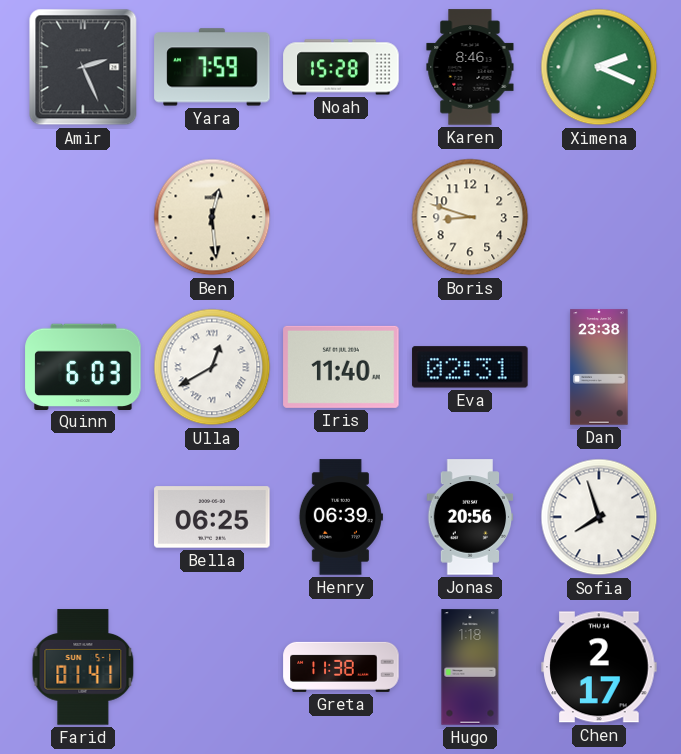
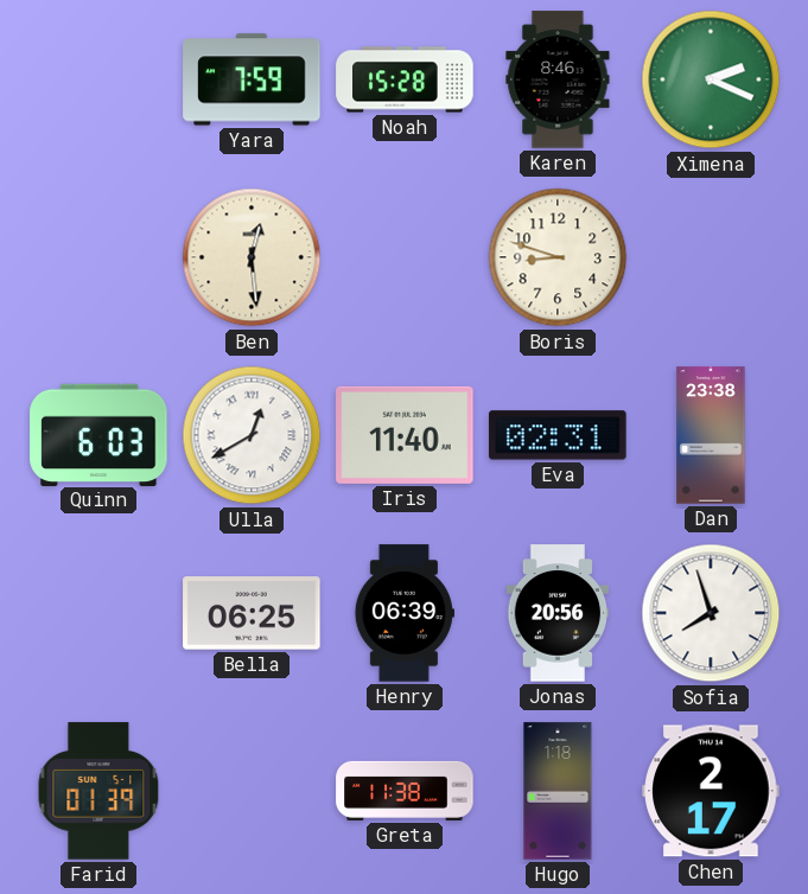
Amir: 2:26 -> none
Farid: 01:41 -> 01:39
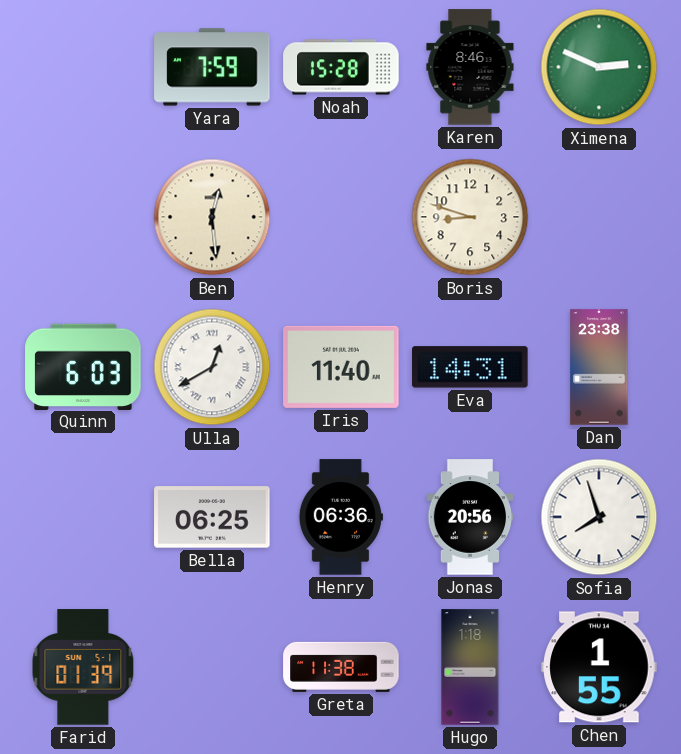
Ximena: 2:19 -> 2:49
Eva: 02:31 -> 14:31
Henry: 06:39 -> 06:36
Chen: 2:17 -> 1:55
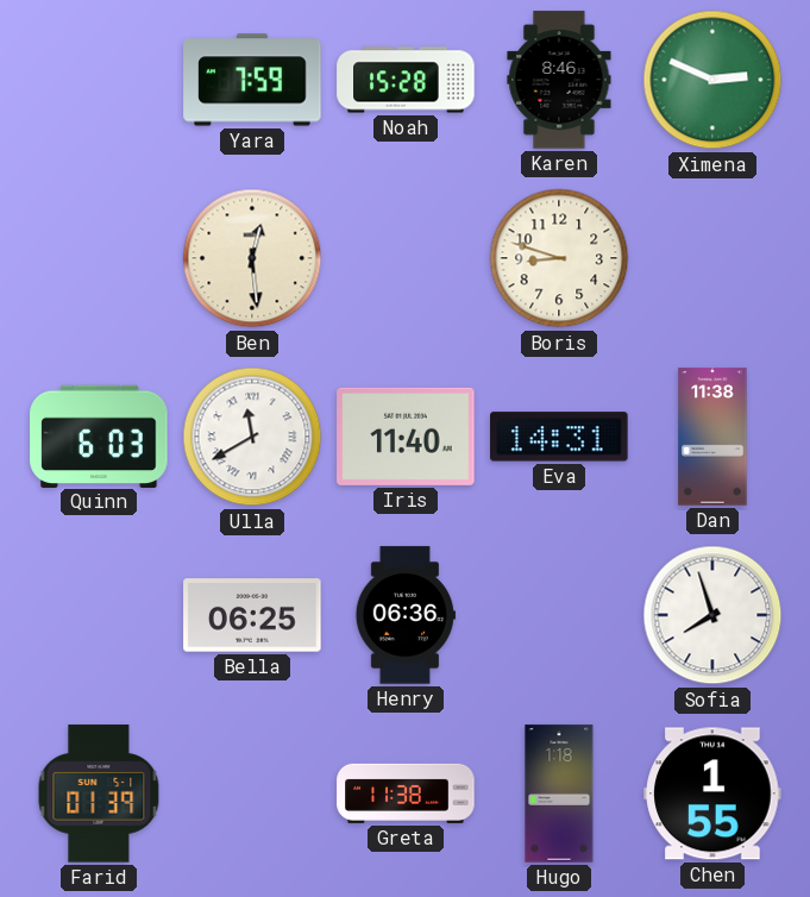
Ulla: 12:40 -> 11:40
Dan: 23:38 -> 11:38
Jonas: 20:56 -> none
